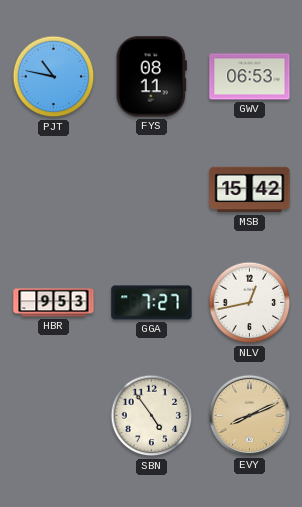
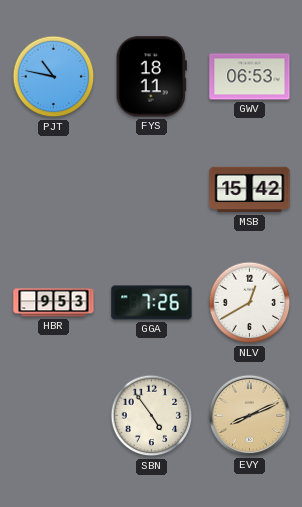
FYS: 08:11 -> 18:11
GGA: 7:27 -> 7:26
NLV: 12:43 -> 12:40
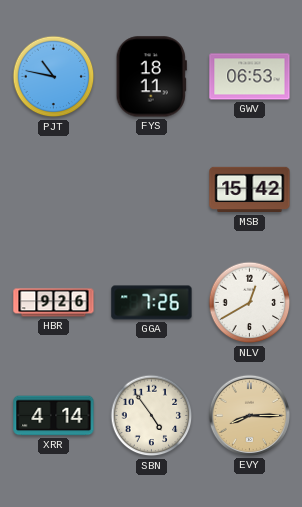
HBR: 9:53 -> 9:26
XRR: none -> 4:14
EVY: 8:11 -> 8:15
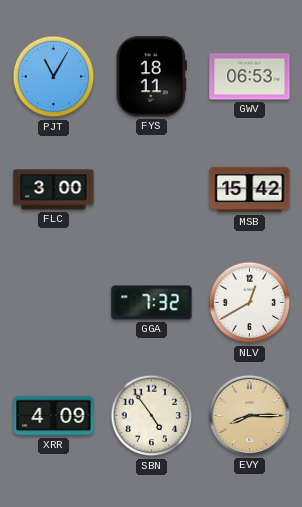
PJT: 10:47 -> 11:05
FLC: none -> 3:00
HBR: 9:26 -> none
GGA: 7:26 -> 7:32
XRR: 4:14 -> 4:09
